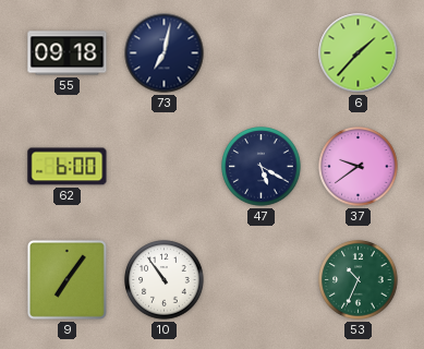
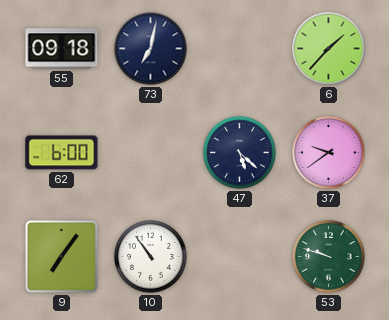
47: 5:20 -> 5:22
53: 10:34 -> 9:48
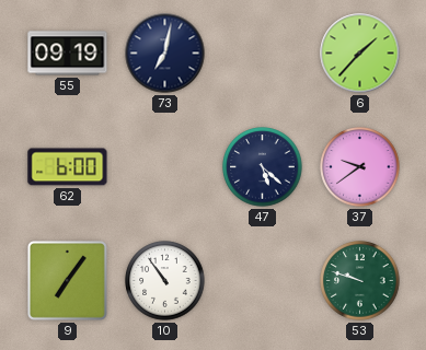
55: 09:18 -> 09:19
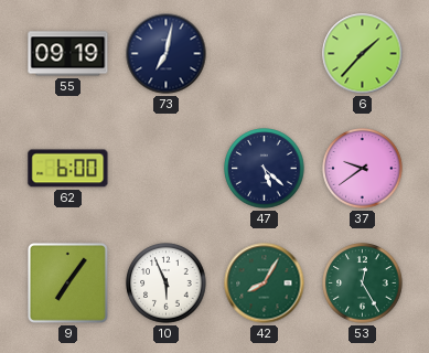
10: 10:54 -> 5:56
42: none -> 8:05
53: 9:48 -> 12:25
